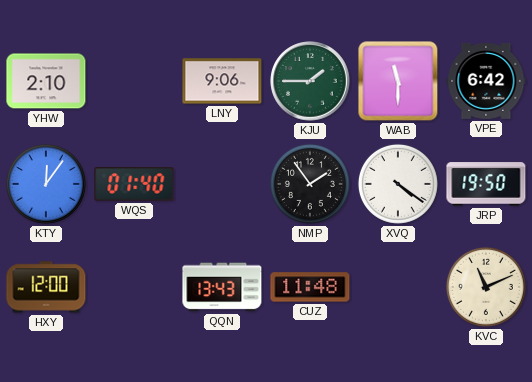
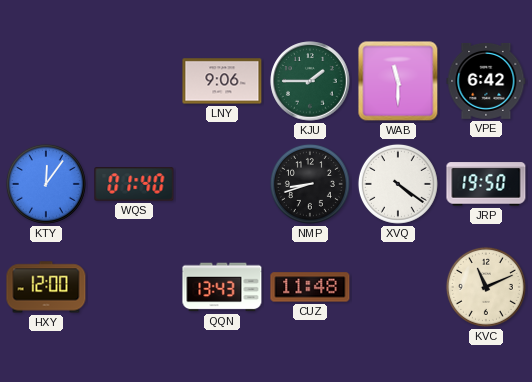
YHW: 2:10 -> none
NMP: 1:54 -> 8:42
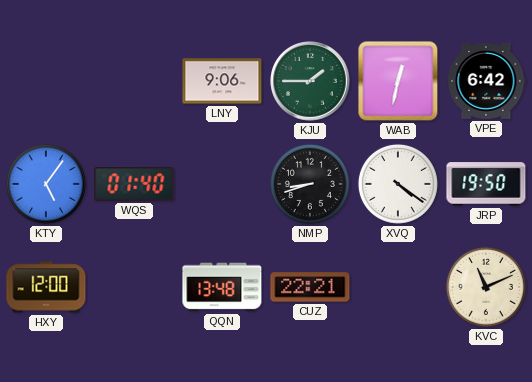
WAB: 11:30 -> 12:32
KTY: 12:06 -> 5:06
QQN: 13:43 -> 13:48
CUZ: 11:48 -> 22:21
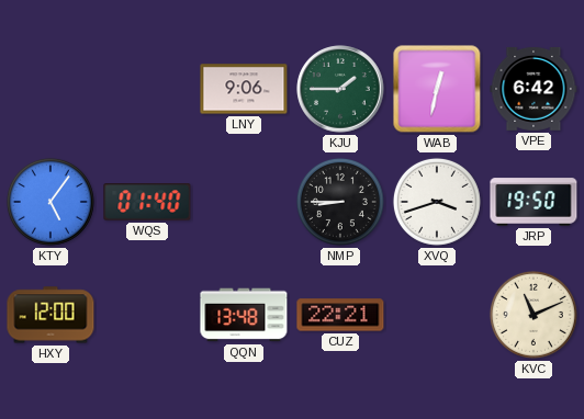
NMP: 8:42 -> 8:45
XVQ: 4:21 -> 3:42
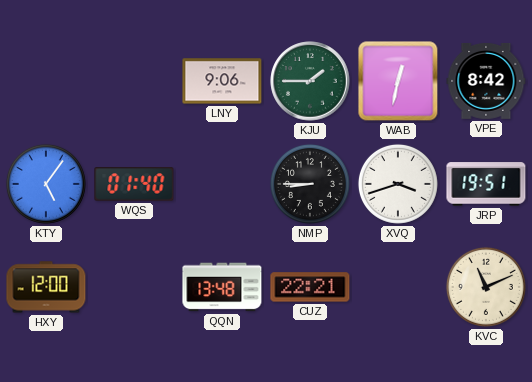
VPE: 6:42 -> 8:42
JRP: 19:50 -> 19:51
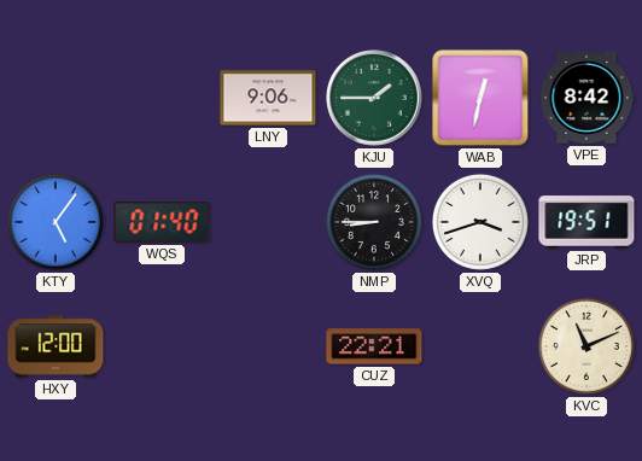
QQN: 13:48 -> none
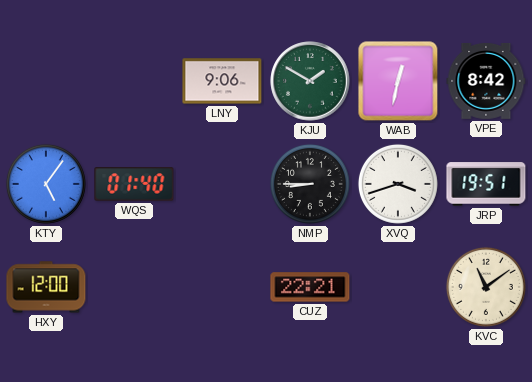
KJU: 1:45 -> 1:50
KVC: 11:11 -> 11:09
